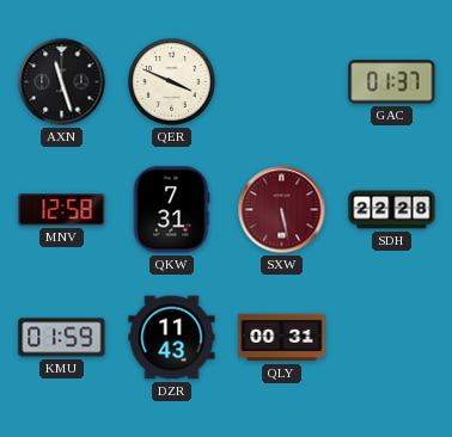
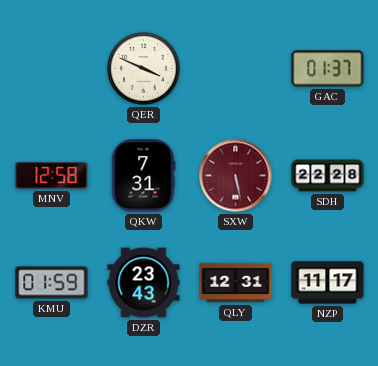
AXN: 11:27 -> none
DZR: 11:43 -> 23:43
QLY: 00:31 -> 12:31
NZP: none -> 11:17
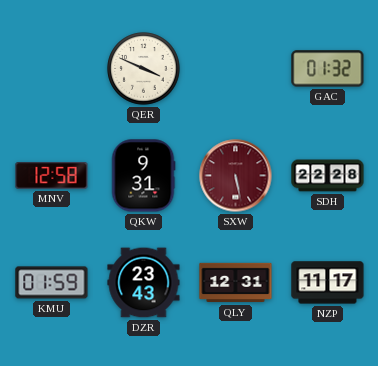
GAC: 01:37 -> 01:32
QKW: 7:31 -> 9:31
